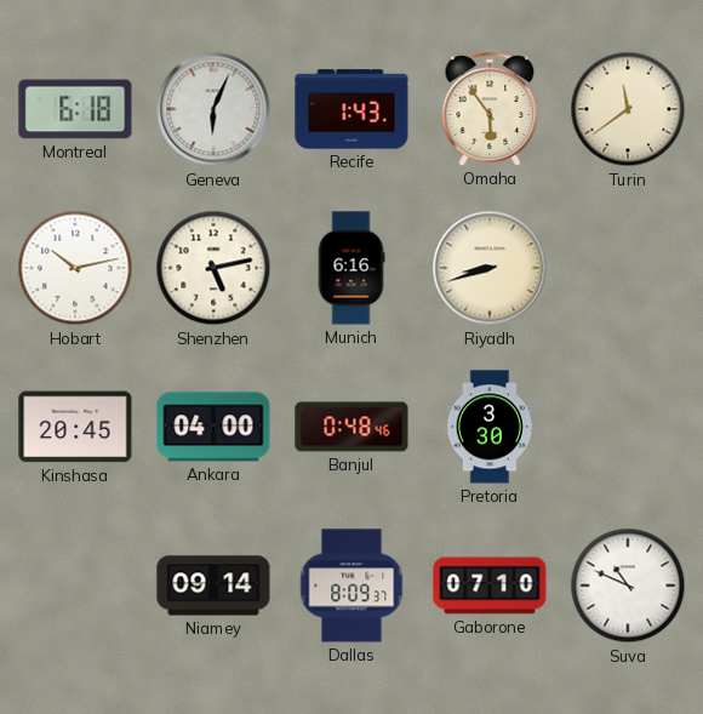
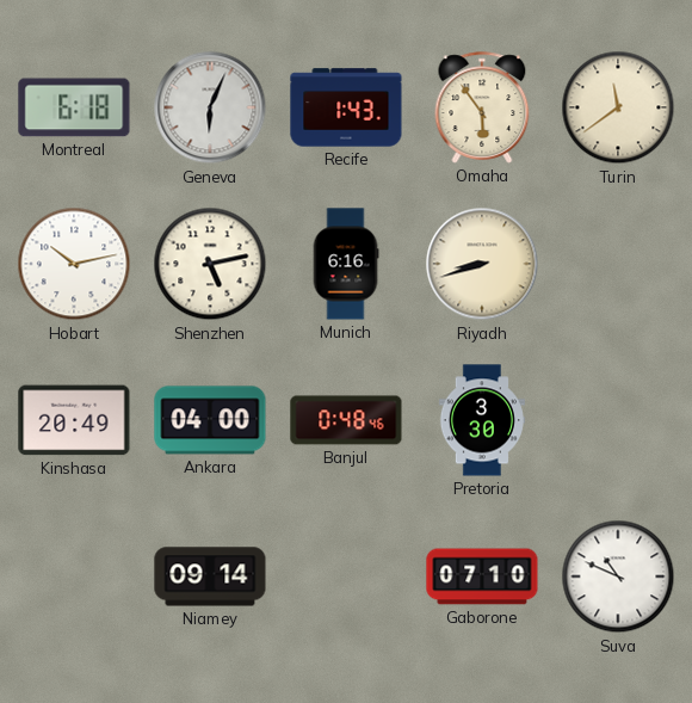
Kinshasa: 20:45 -> 20:49
Dallas: 8:09 -> none
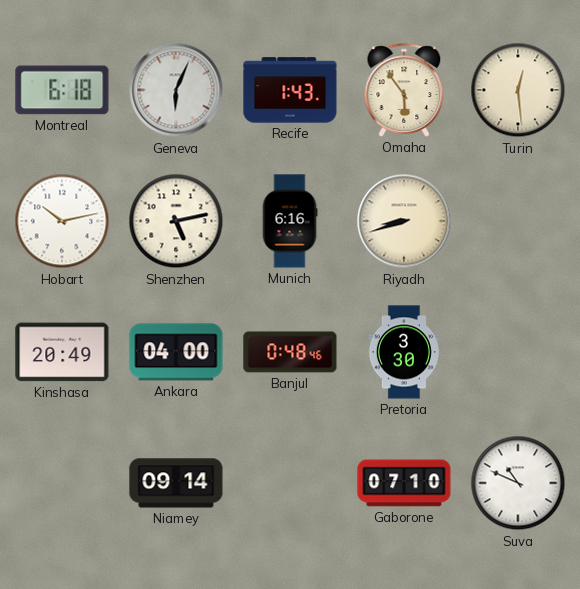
Turin: 11:39 -> 12:29
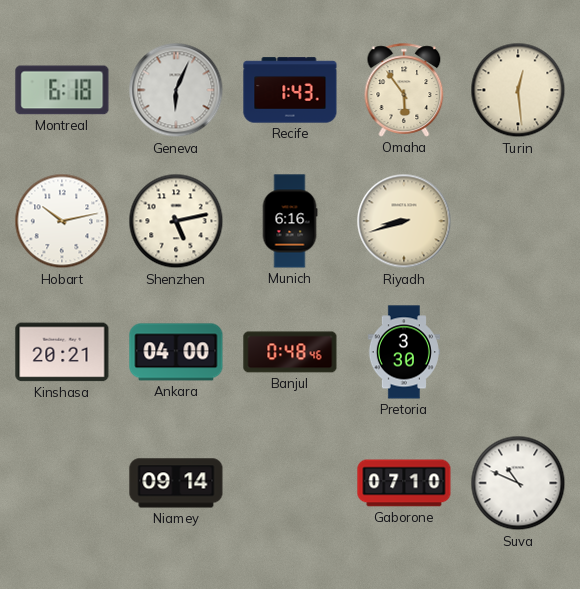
Kinshasa: 20:49 -> 20:21
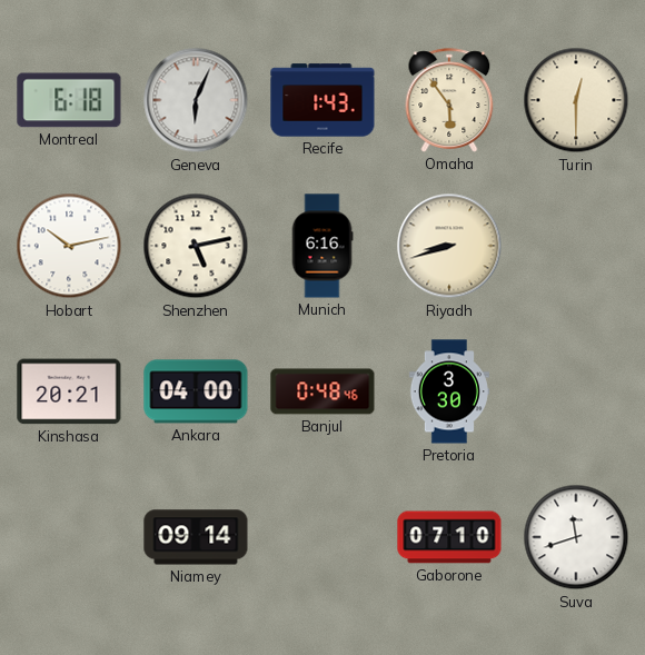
Turin: 12:29 -> 12:30
Suva: 10:49 -> 11:42
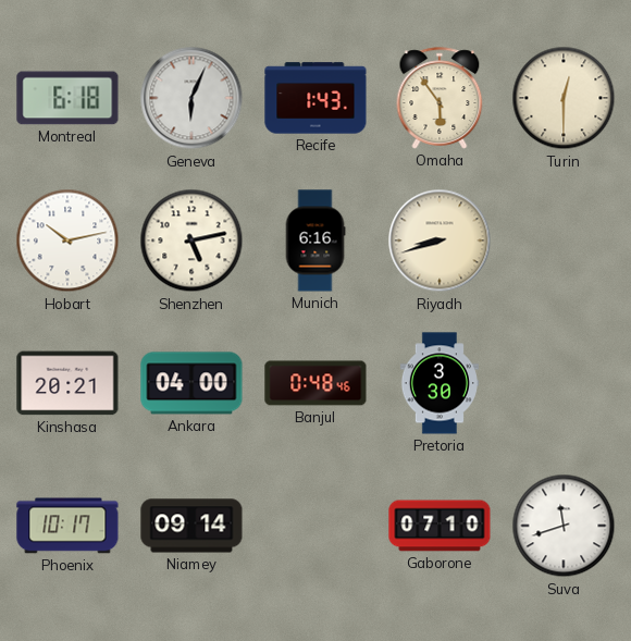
Phoenix: none -> 10:17
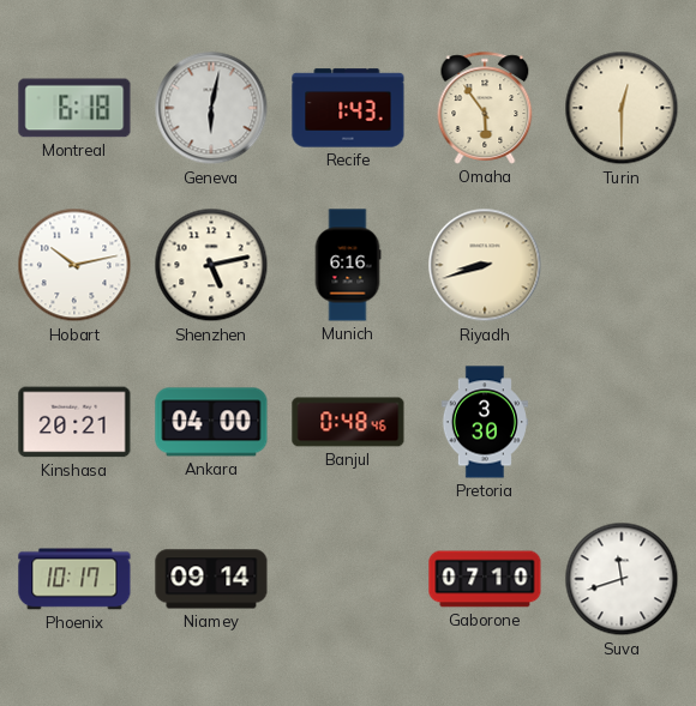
Geneva: 6:04 -> 6:02
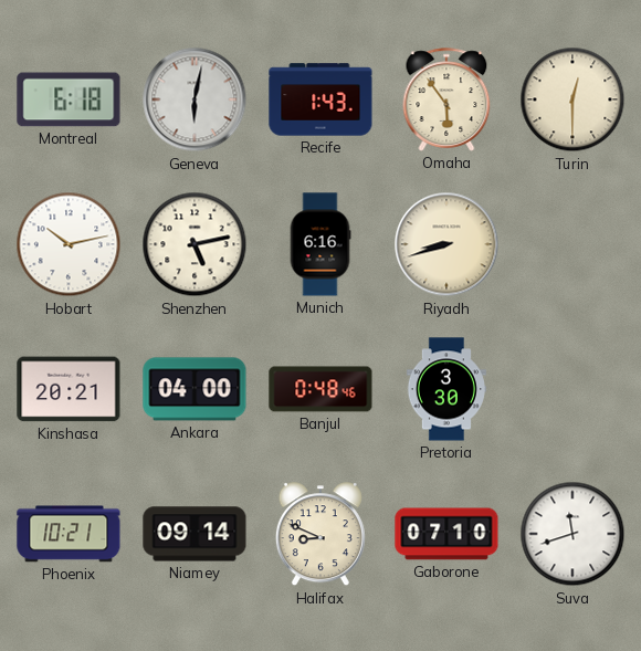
Phoenix: 10:17 -> 10:21
Halifax: none -> 8:49
